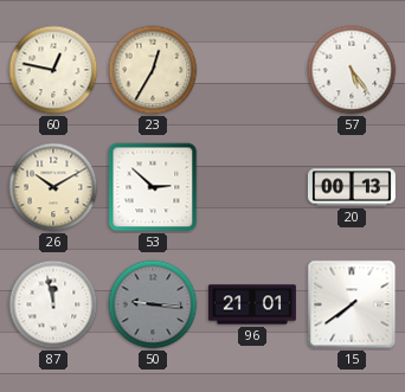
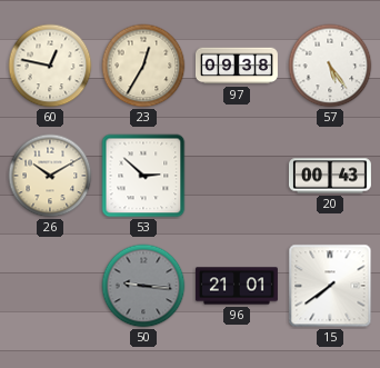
97: none -> 09:38
20: 00:13 -> 00:43
87: 11:58 -> none
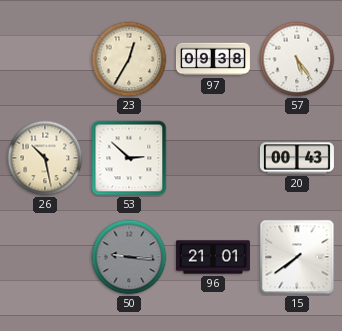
60: 12:47 -> none
26: 10:10 -> 10:28
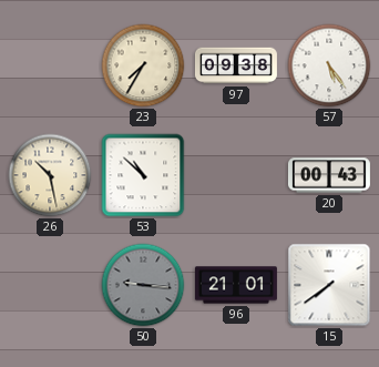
23: 12:35 -> 7:35
53: 2:52 -> 10:52
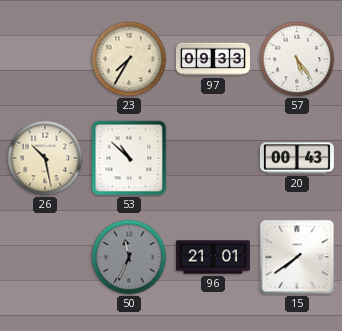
97: 09:38 -> 09:33
50: 9:16 -> 11:34
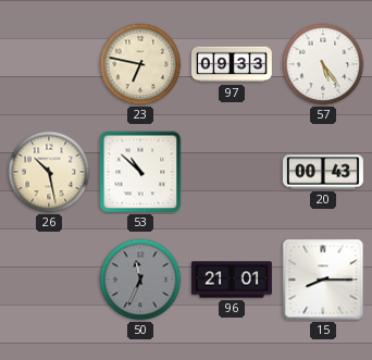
23: 7:35 -> 6:47
15: 7:39 -> 8:15
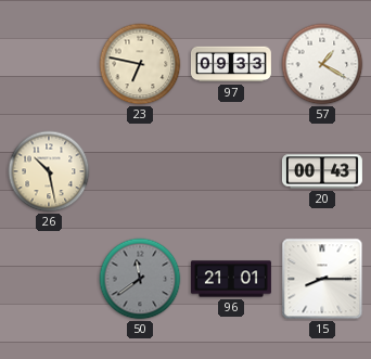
57: 5:24 -> 1:20
53: 10:52 -> none
50: 11:34 -> 11:39
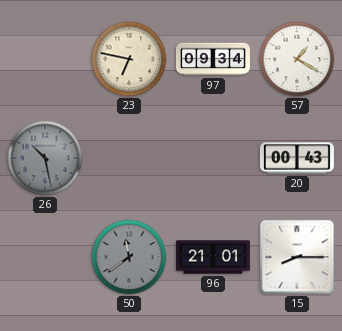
97: 09:33 -> 09:34
26 dial: cream -> grey
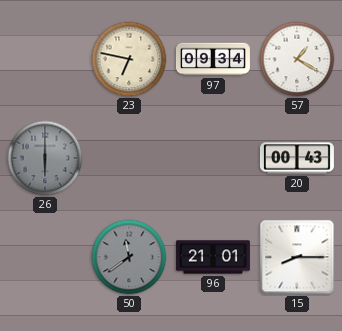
26: 10:28 -> 6:00
